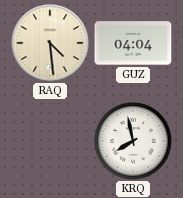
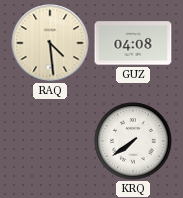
GUZ: 04:04 -> 04:08
KRQ: 7:58 -> 7:39
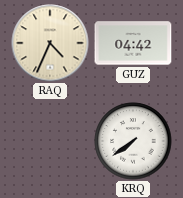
RAQ: 4:29 -> 4:34
GUZ: 04:08 -> 04:42
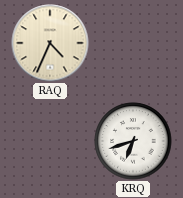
GUZ: 04:42 -> none
KRQ: 7:39 -> 6:42
